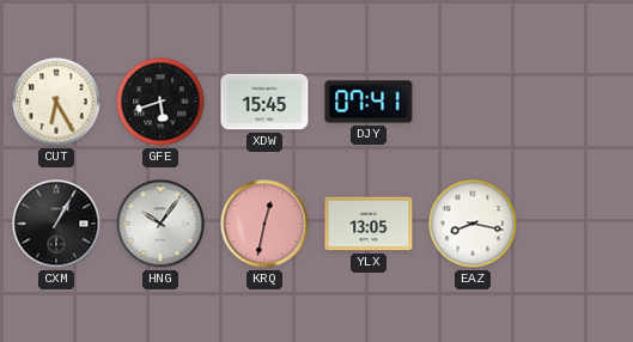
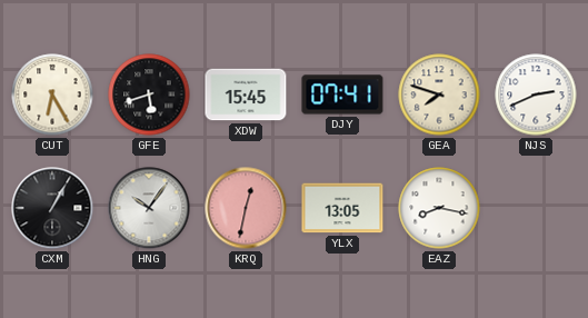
GEA: none -> 7:48
NJS: none -> 2:41
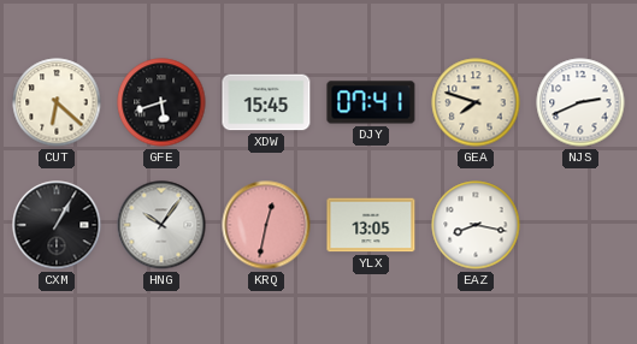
CUT: 6:25 -> 6:22
